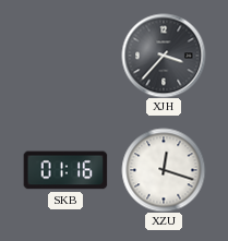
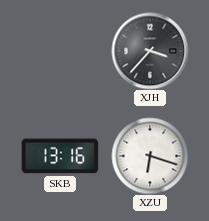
SKB: 01:16 -> 13:16
XZU: 12:18 -> 6:18
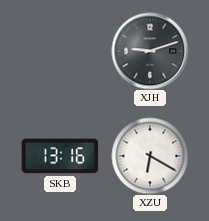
XJH: 3:37 -> 9:12
XZU: 6:18 -> 6:20
